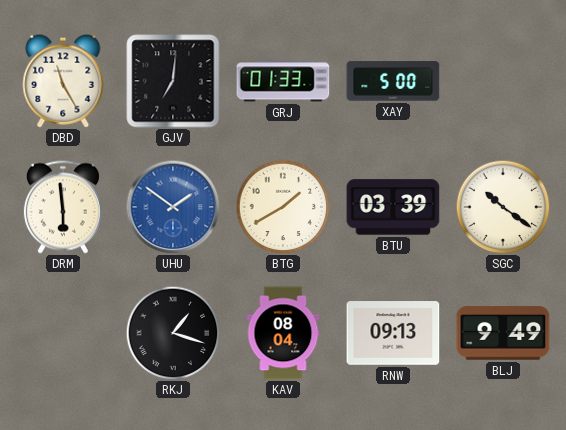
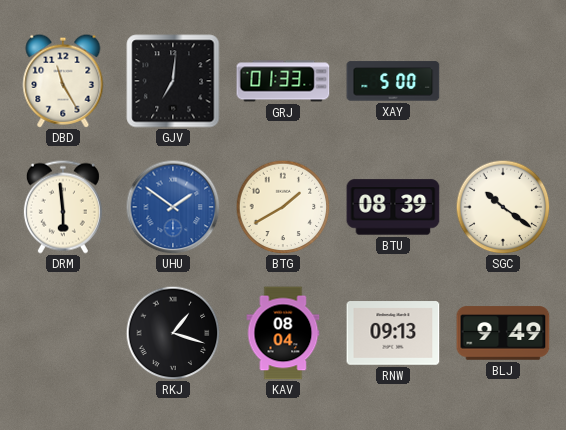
BTU: 03:39 -> 08:39
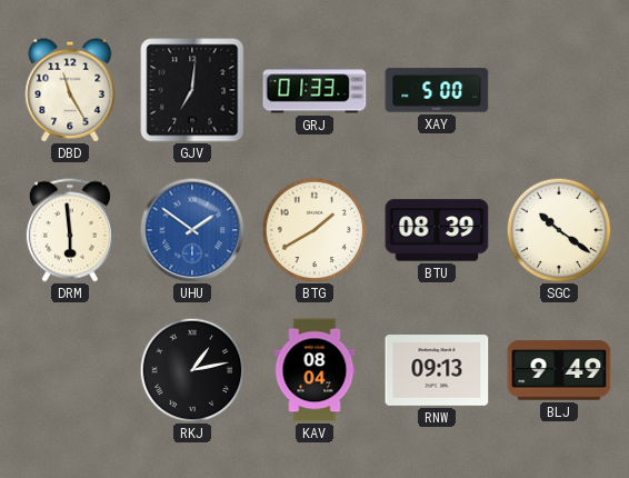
RKJ: 1:18 -> 1:13
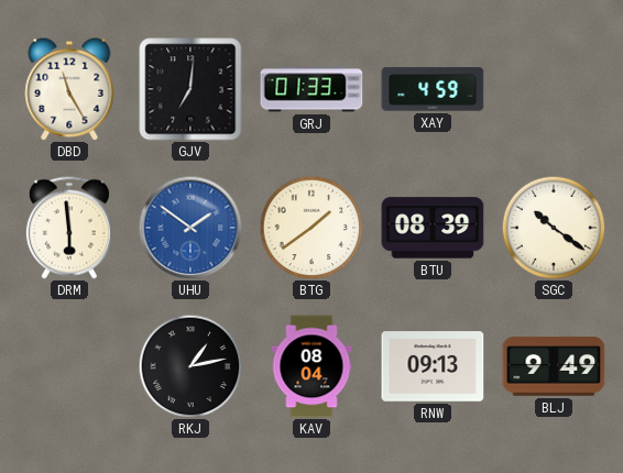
XAY: 5:00 -> 4:59
BTG: 1:40 -> 1:39
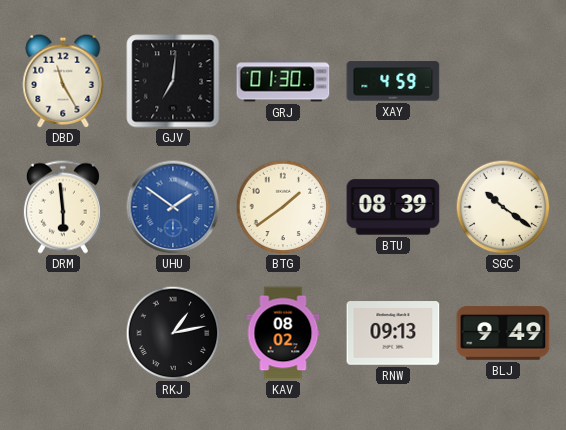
GRJ: 01:33 -> 01:30
KAV: 08:04 -> 08:02
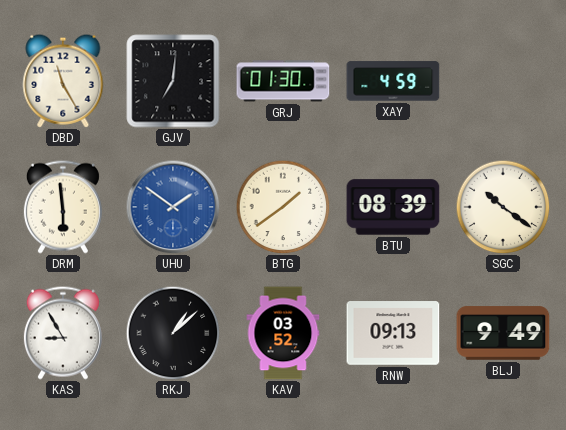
KAS: none -> 8:55
RKJ: 1:13 -> 1:08
KAV: 08:02 -> 03:52
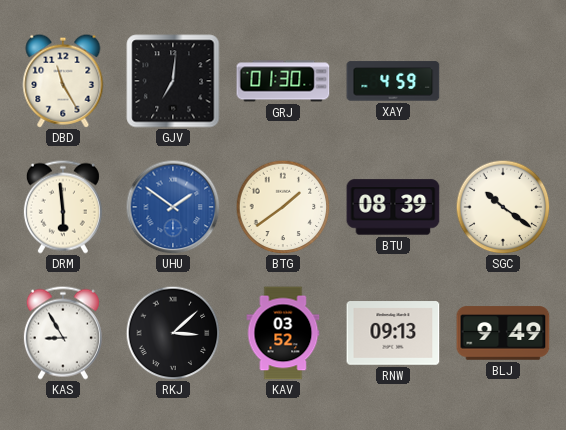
RKJ: 1:08 -> 3:08
